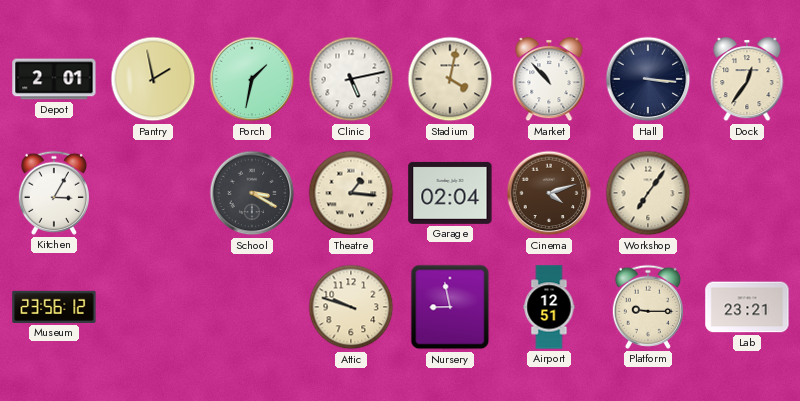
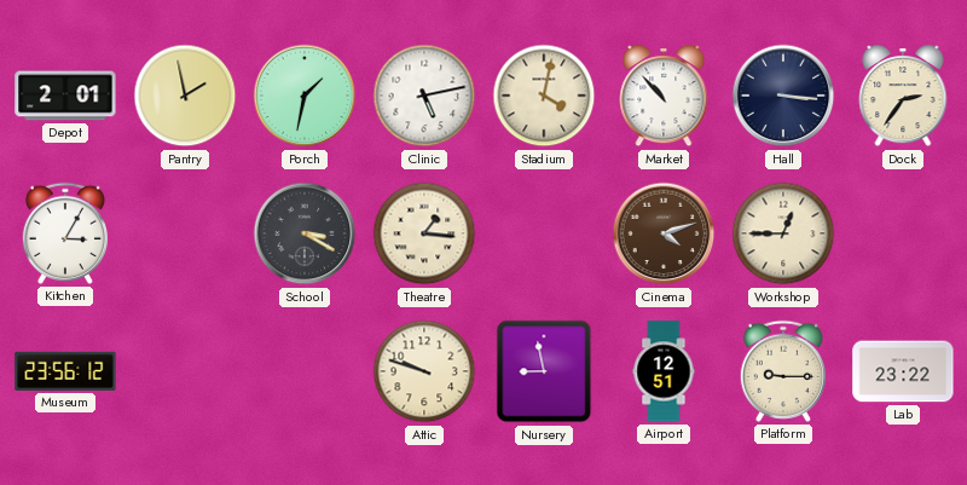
Dock: 12:36 -> 2:36
Garage: 02:04 -> none
Workshop: 7:06 -> 12:45
Lab: 23:21 -> 23:22
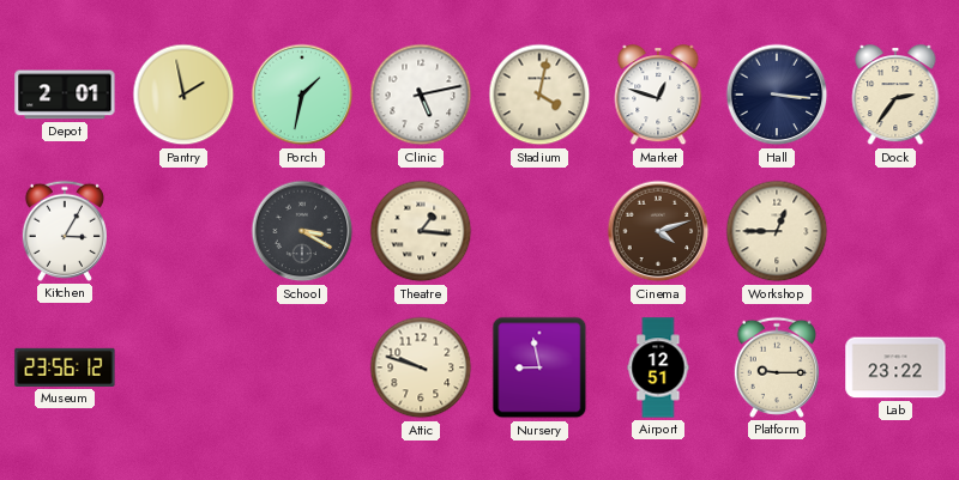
Market: 10:53 -> 12:48
